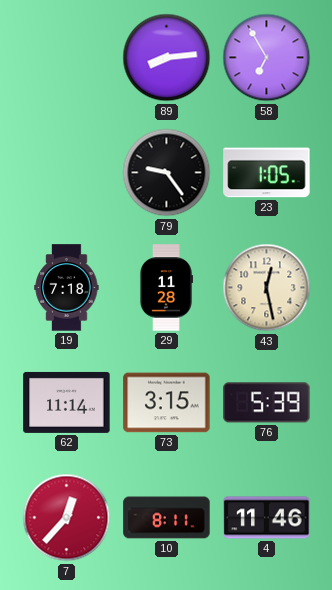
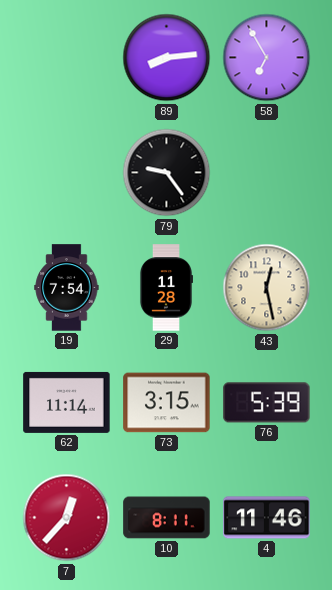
23: 1:05 -> none
19: 7:18 -> 7:54
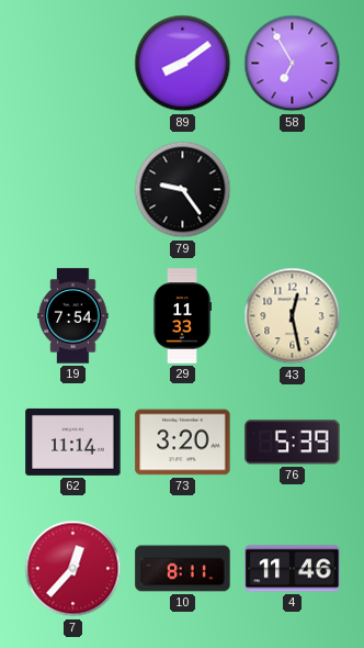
89: 8:14 -> 8:09
29: 11:28 -> 11:33
73: 3:15 -> 3:20
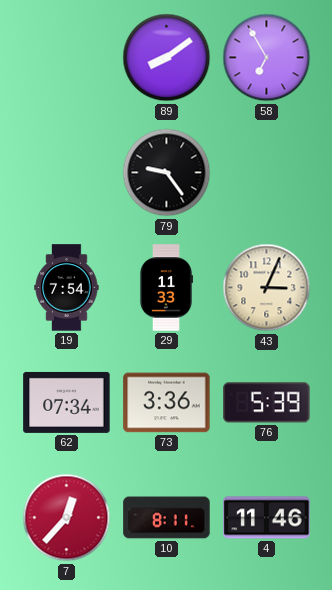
43: 12:28 -> 3:04
62: 11:14 -> 07:34
73: 3:20 -> 3:36
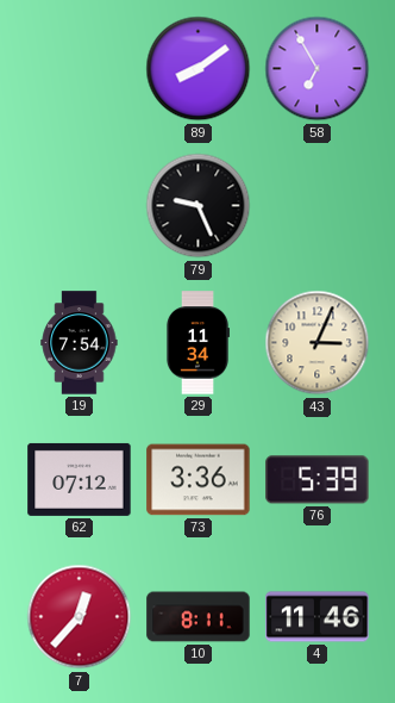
79: 9:24 -> 9:26
29: 11:33 -> 11:34
62: 07:34 -> 07:12
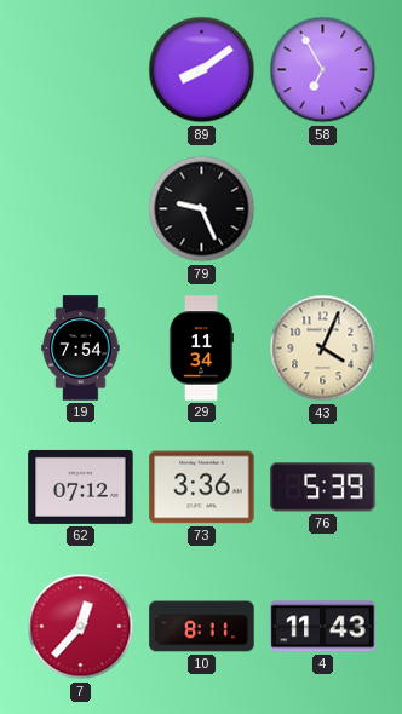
43: 3:04 -> 4:04
4: 11:46 -> 11:43
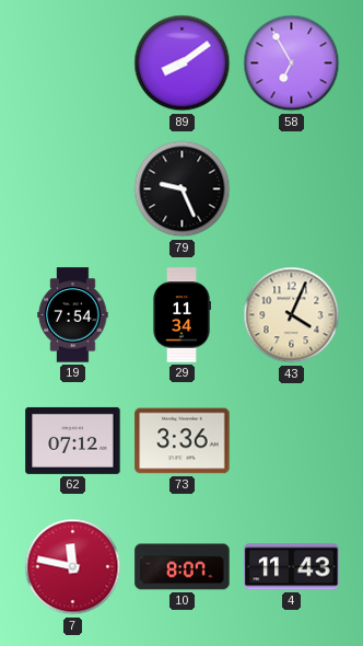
76: 5:39 -> none
7: 12:37 -> 11:47
10: 8:11 -> 8:07
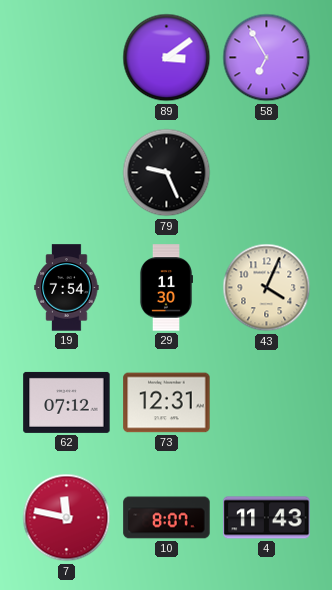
89: 8:09 -> 3:09
29: 11:34 -> 11:30
73: 3:36 -> 12:31
